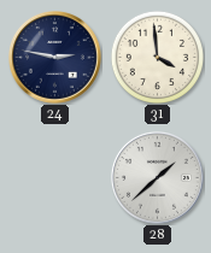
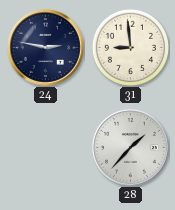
31: 3:59 -> 8:59
28: 1:38 -> 1:37
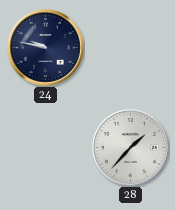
24: 2:47 -> 9:47
31: 8:59 -> none
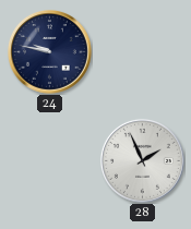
28: 1:37 -> 1:56
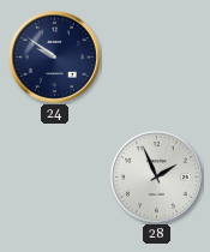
24: 9:47 -> 9:51
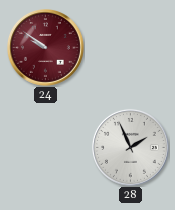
24 dial: navy -> burgundy
